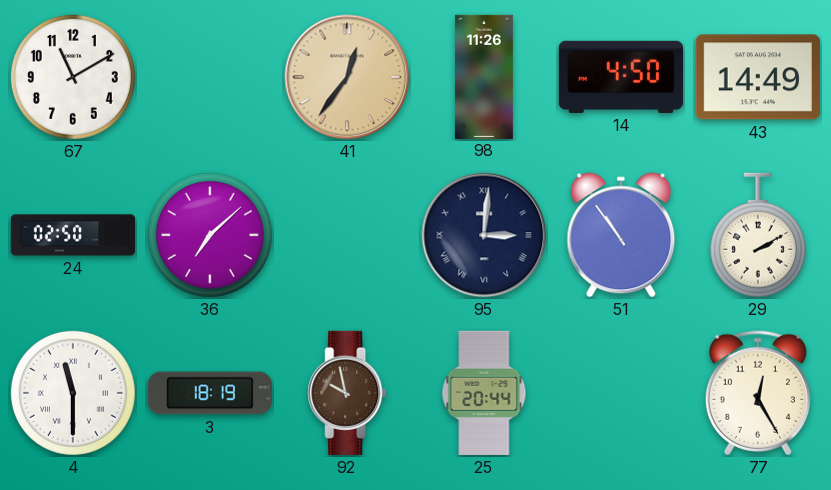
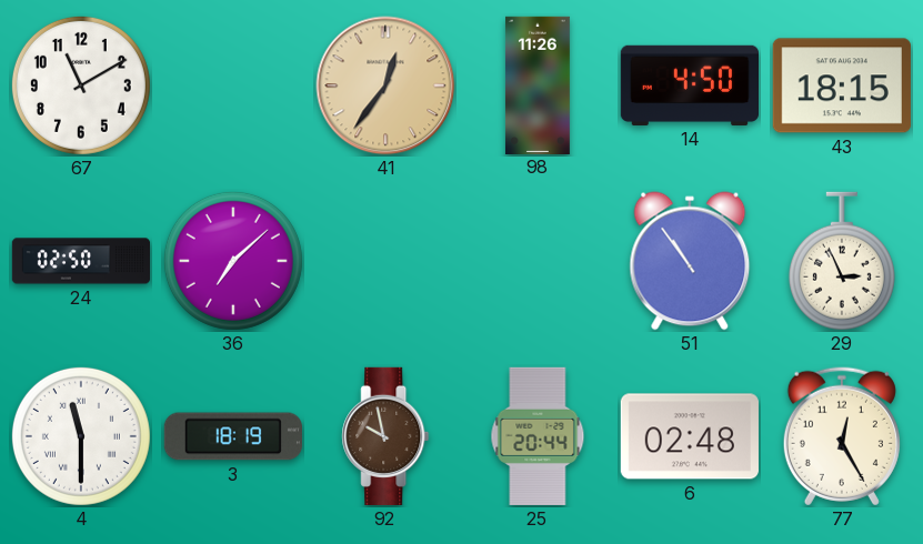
43: 14:49 -> 18:15
95: 3:01 -> none
29: 2:10 -> 2:56
6: none -> 02:48
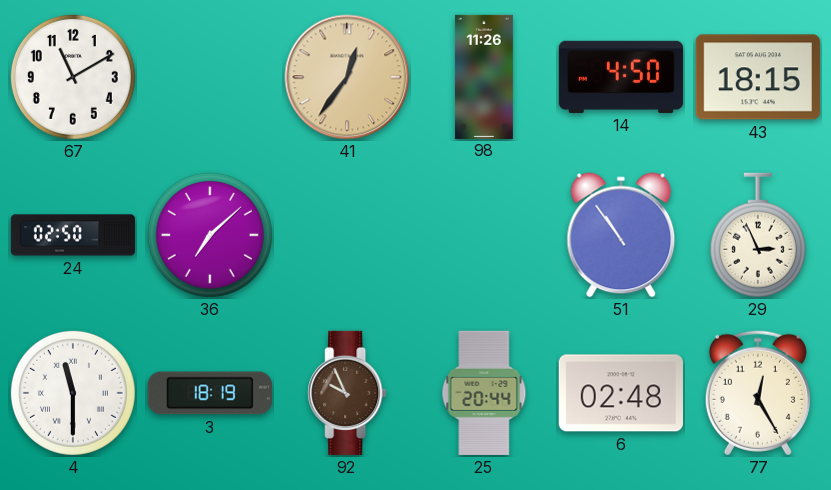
92: 9:58 -> 9:56
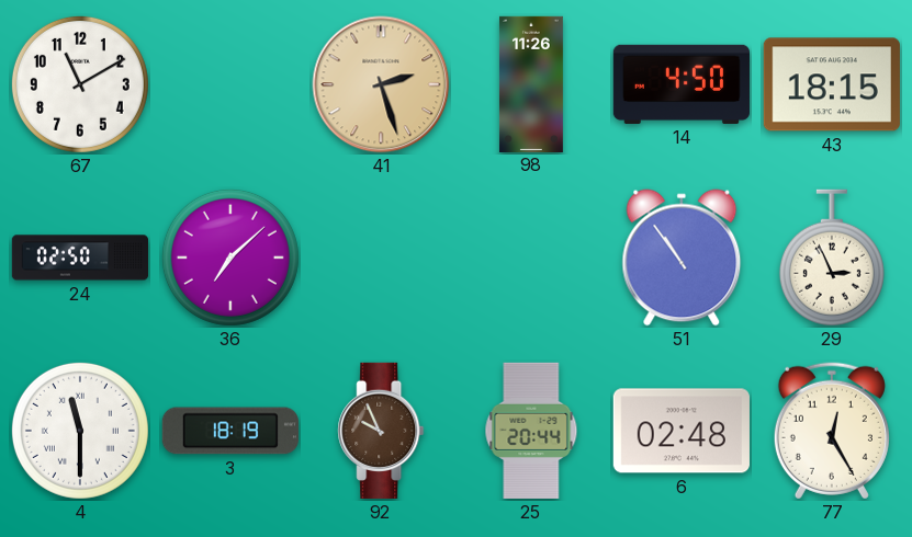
41: 12:36 -> 2:27
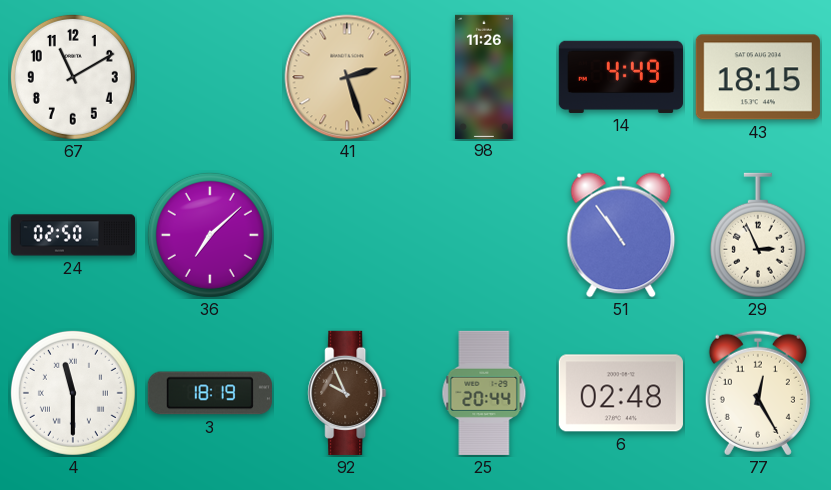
14: 4:50 -> 4:49
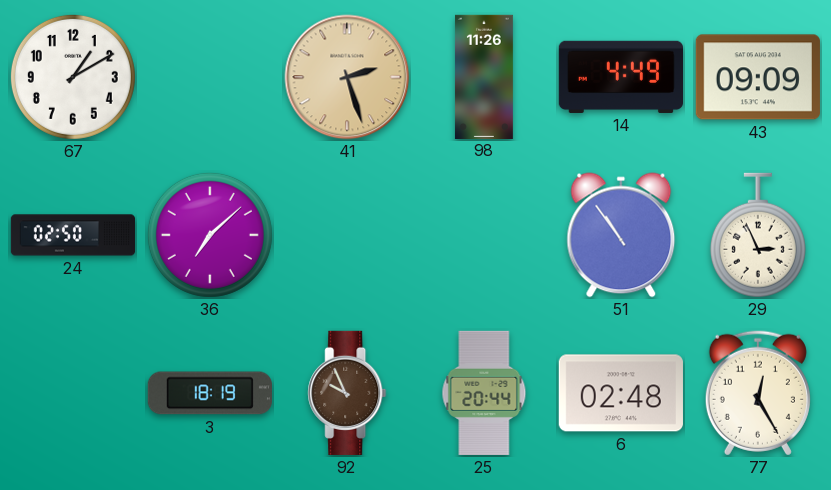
67: 11:10 -> 1:10
43: 18:15 -> 09:09
4: 11:30 -> none
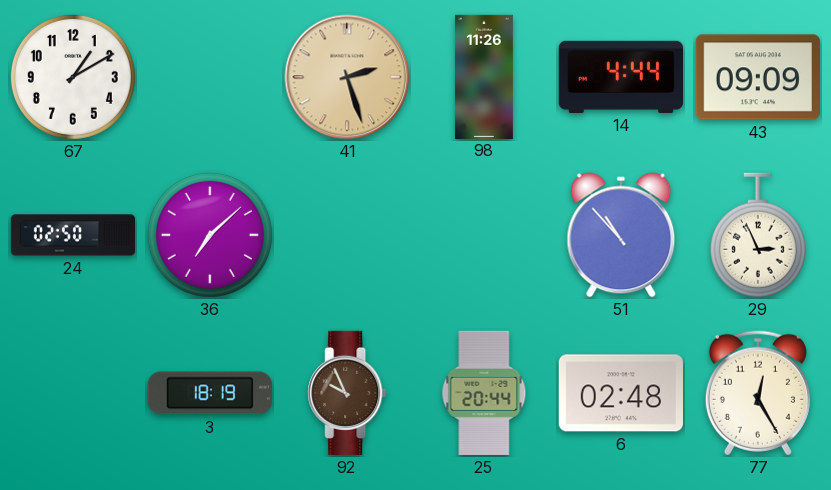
14: 4:49 -> 4:44
51: 10:54 -> 10:53
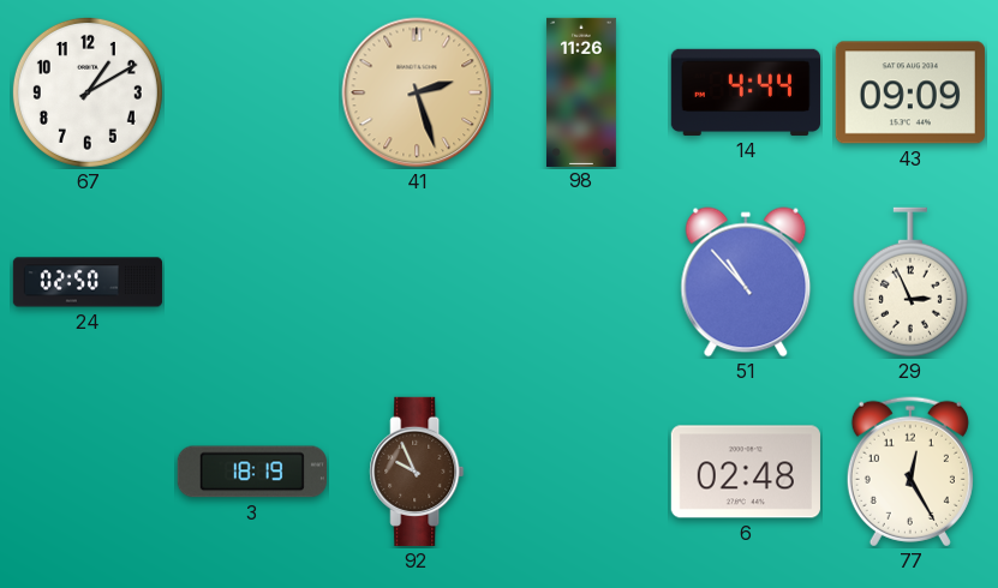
36: 7:08 -> none
25: 20:44 -> none
